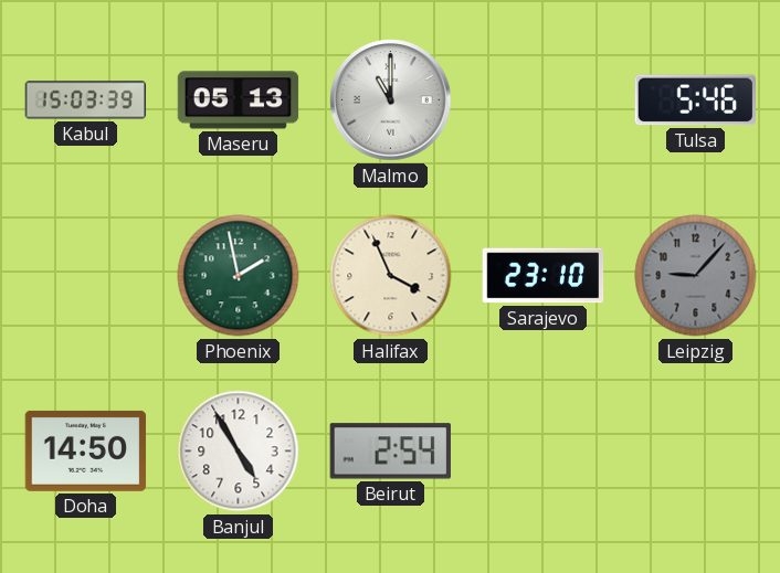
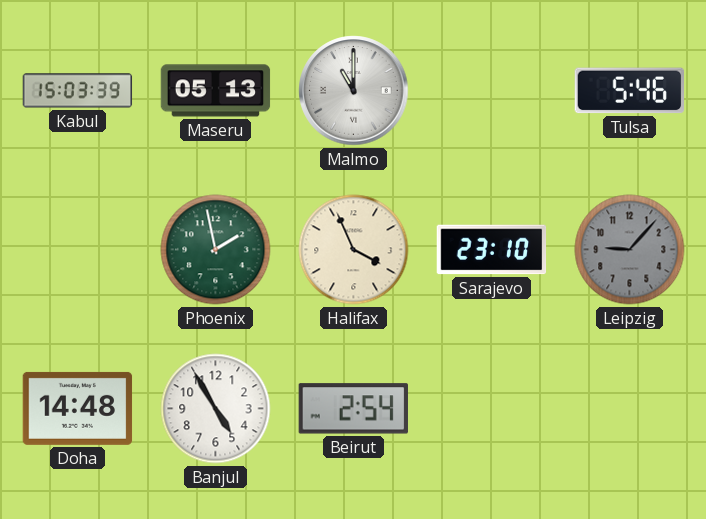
Doha: 14:50 -> 14:48
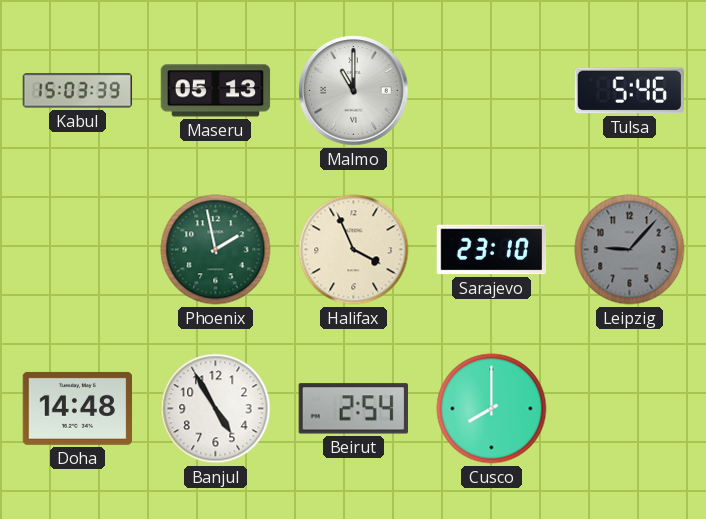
Cusco: none -> 8:00
